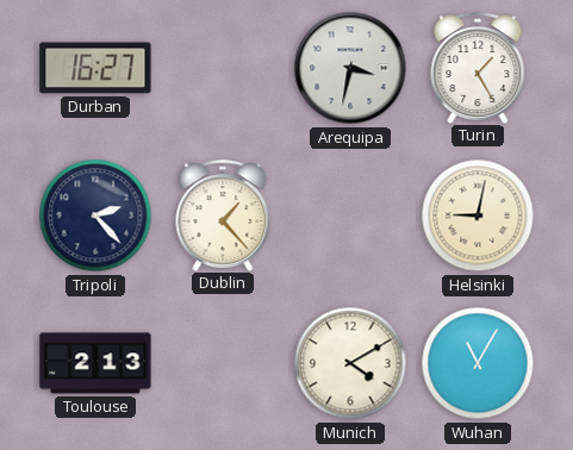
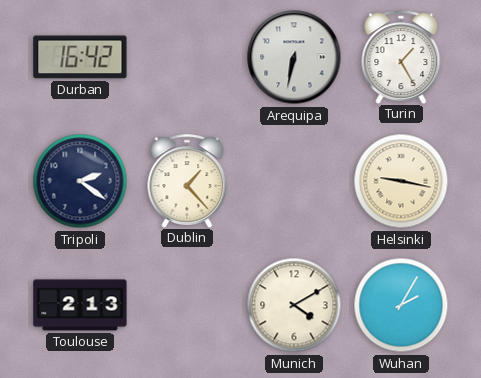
Durban: 16:27 -> 16:42
Arequipa: 3:32 -> 6:32
Tripoli: 2:23 -> 2:21
Helsinki: 9:02 -> 9:17
Wuhan: 11:05 -> 2:05
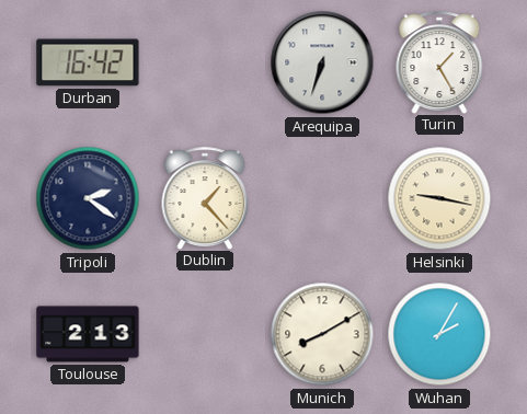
Arequipa: 6:32 -> 6:33
Munich: 4:10 -> 8:10
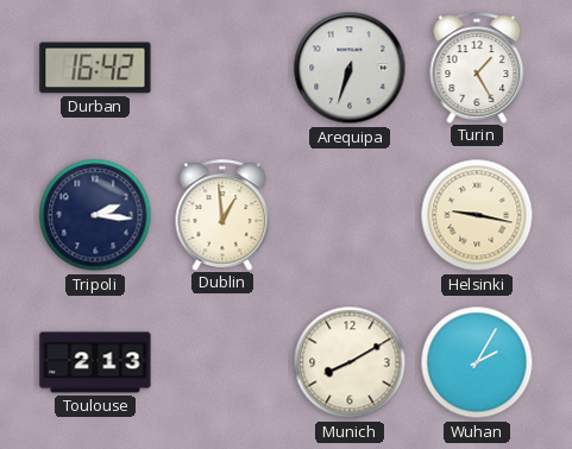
Tripoli: 2:21 -> 2:16
Dublin: 1:23 -> 12:59
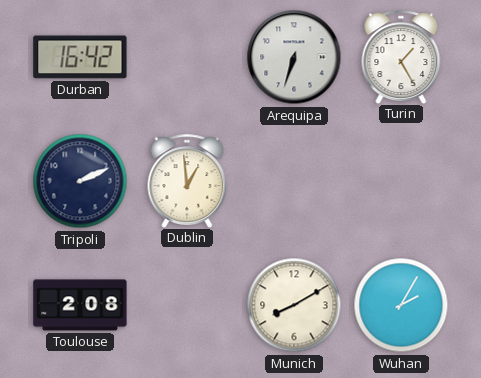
Tripoli: 2:16 -> 2:11
Helsinki: 9:17 -> none
Toulouse: 2:13 -> 2:08
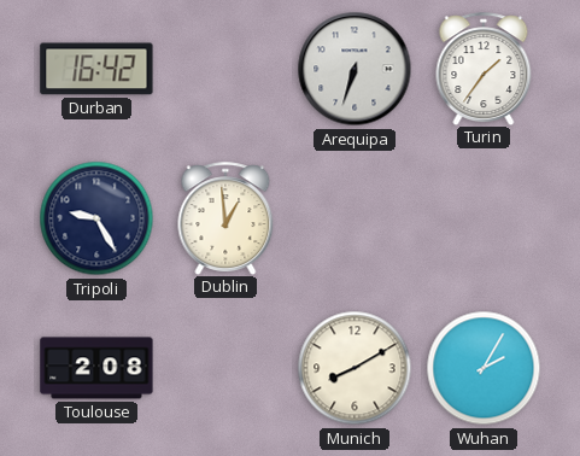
Turin: 1:25 -> 1:36
Tripoli: 2:11 -> 9:25
